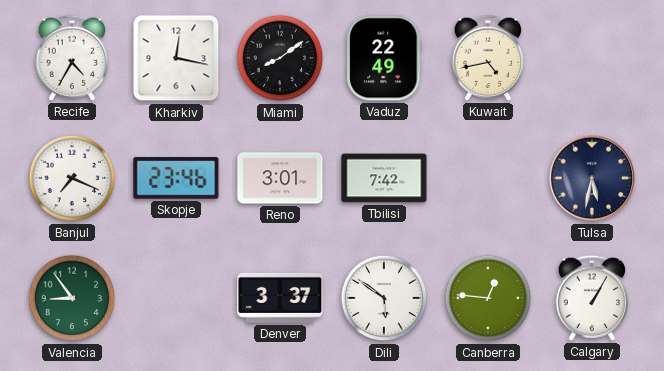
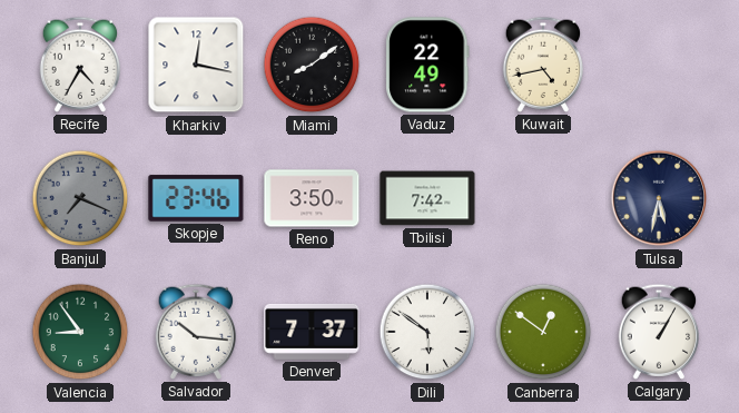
Banjul dial: white -> grey
Reno: 3:01 -> 3:50
Salvador: none -> 10:16
Denver: 3:37 -> 7:37
Canberra: 12:46 -> 12:51
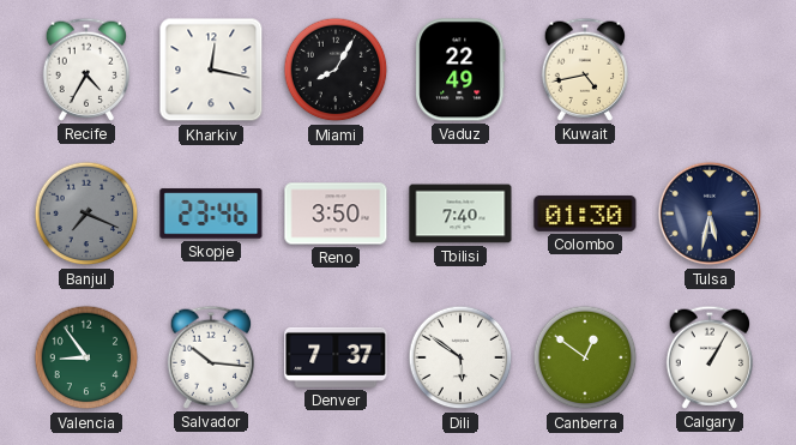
Miami: 8:09 -> 8:05
Tbilisi: 7:42 -> 7:40
Colombo: none -> 01:30
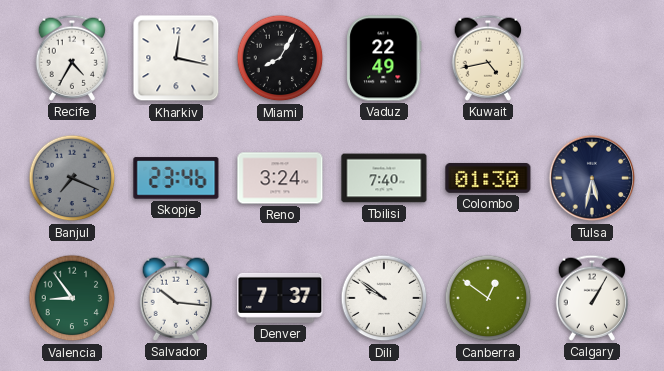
Reno: 3:50 -> 3:24
Dili: 5:51 -> 9:51
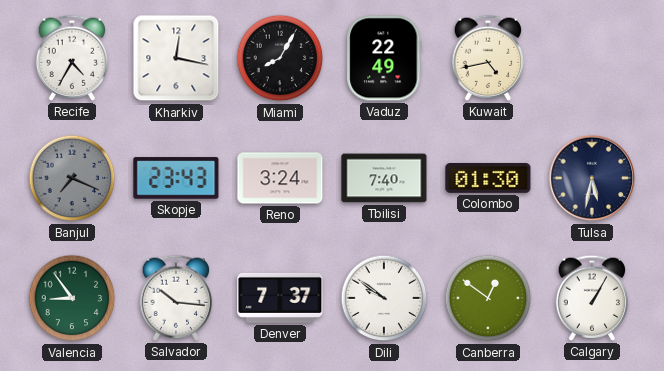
Skopje: 23:46 -> 23:43
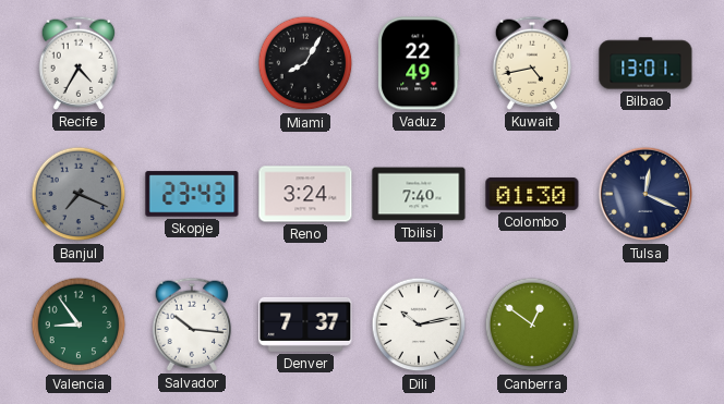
Kharkiv: 12:17 -> none
Bilbao: none -> 13:01
Tulsa: 5:32 -> 12:19
Dili: 9:51 -> 10:13
Calgary: 1:05 -> none
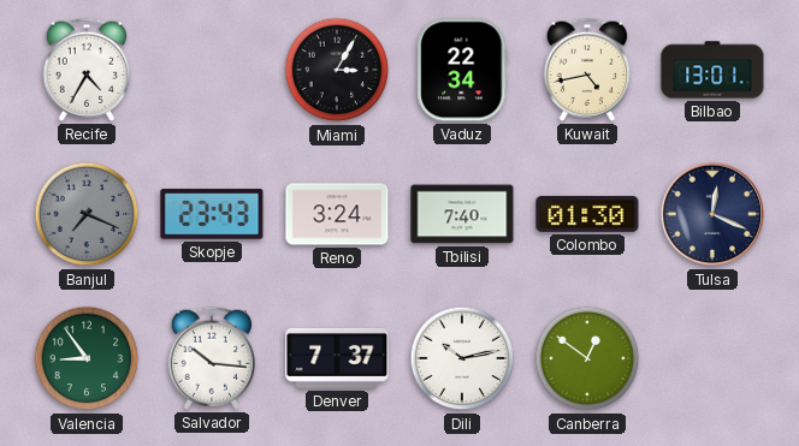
Miami: 8:05 -> 3:05
Vaduz: 22:49 -> 22:34
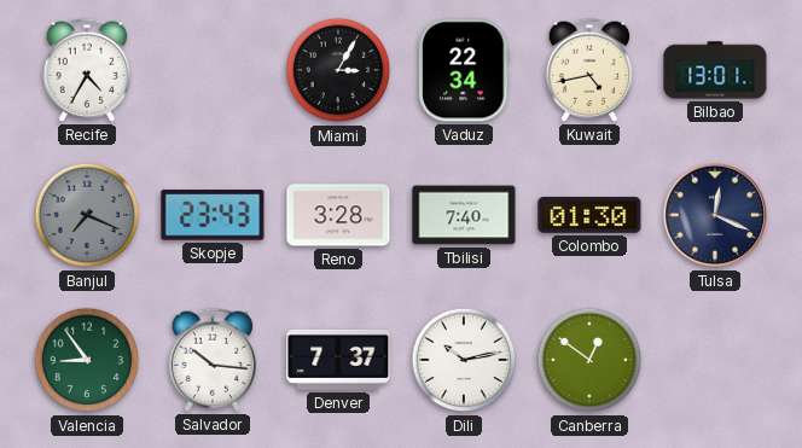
Reno: 3:24 -> 3:28
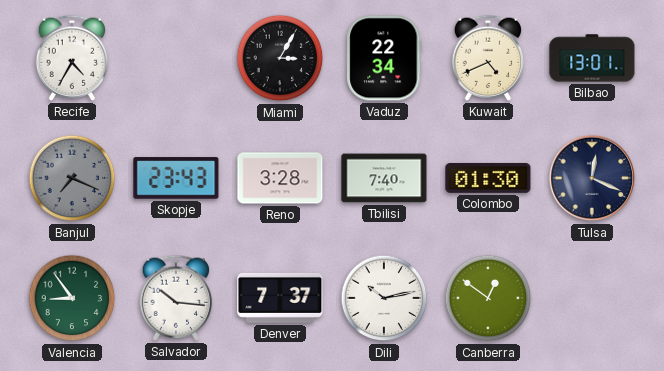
Kuwait: 4:43 -> 4:41
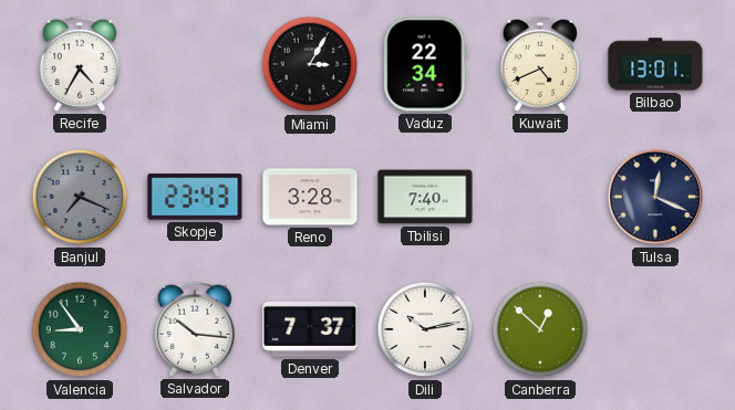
Colombo: 01:30 -> none
Canberra: 12:51 -> 12:52
